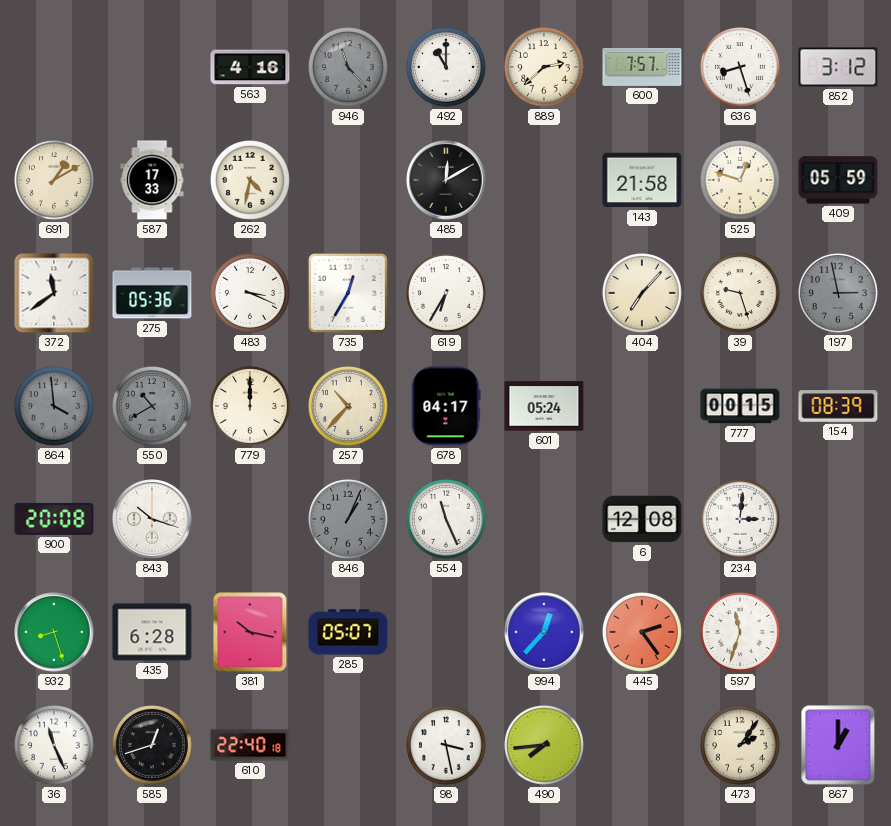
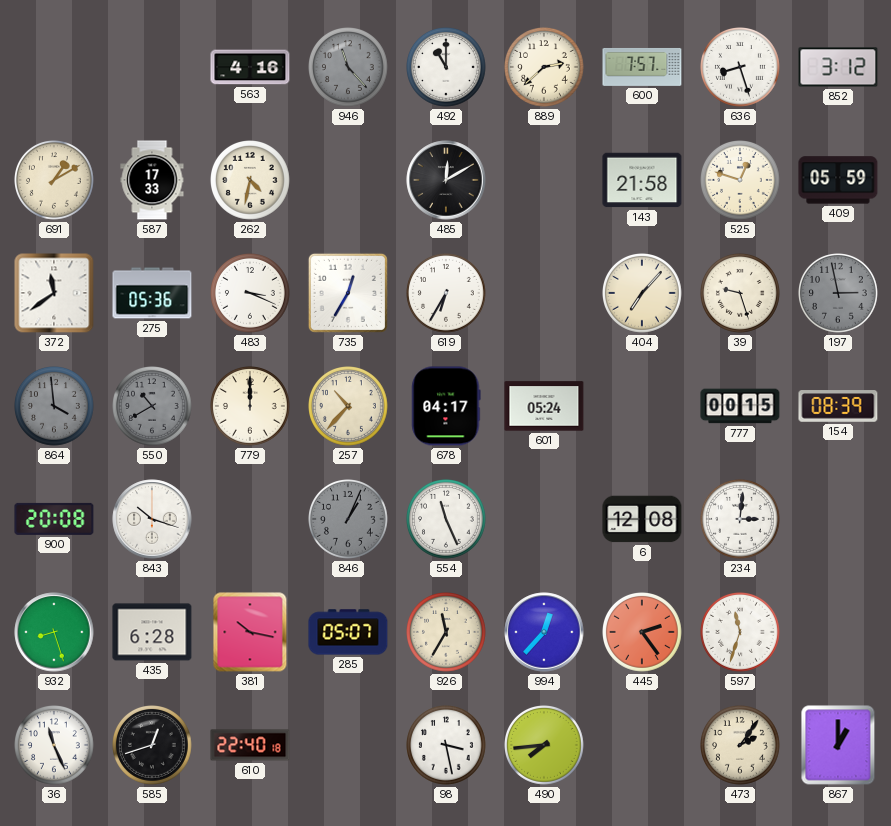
926: none -> 11:35
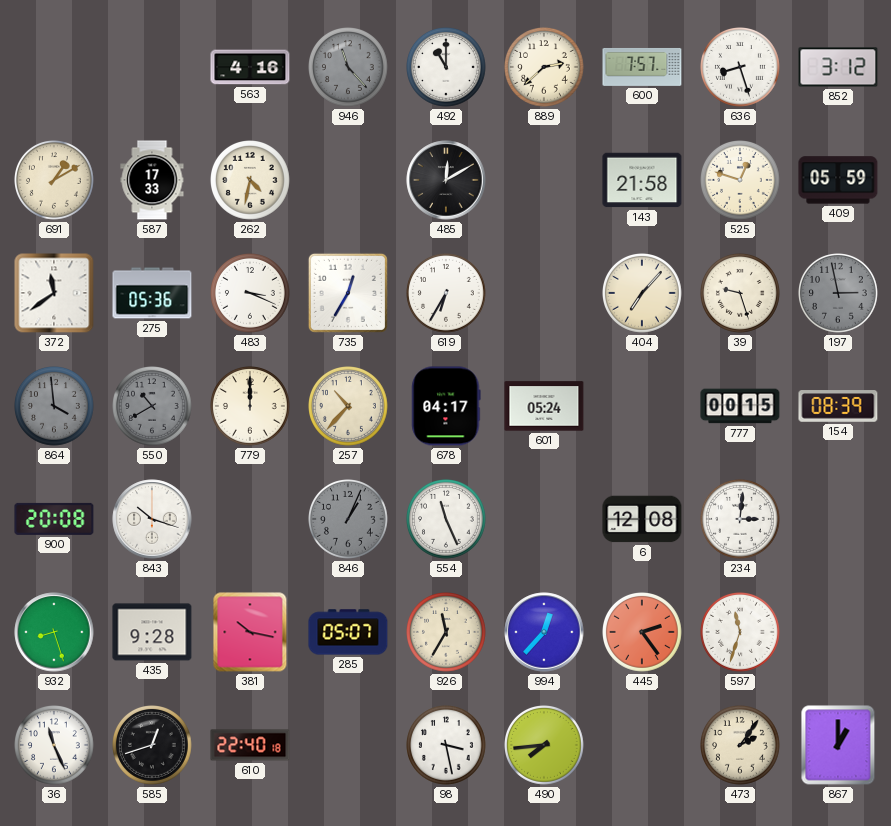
435: 6:28 -> 9:28
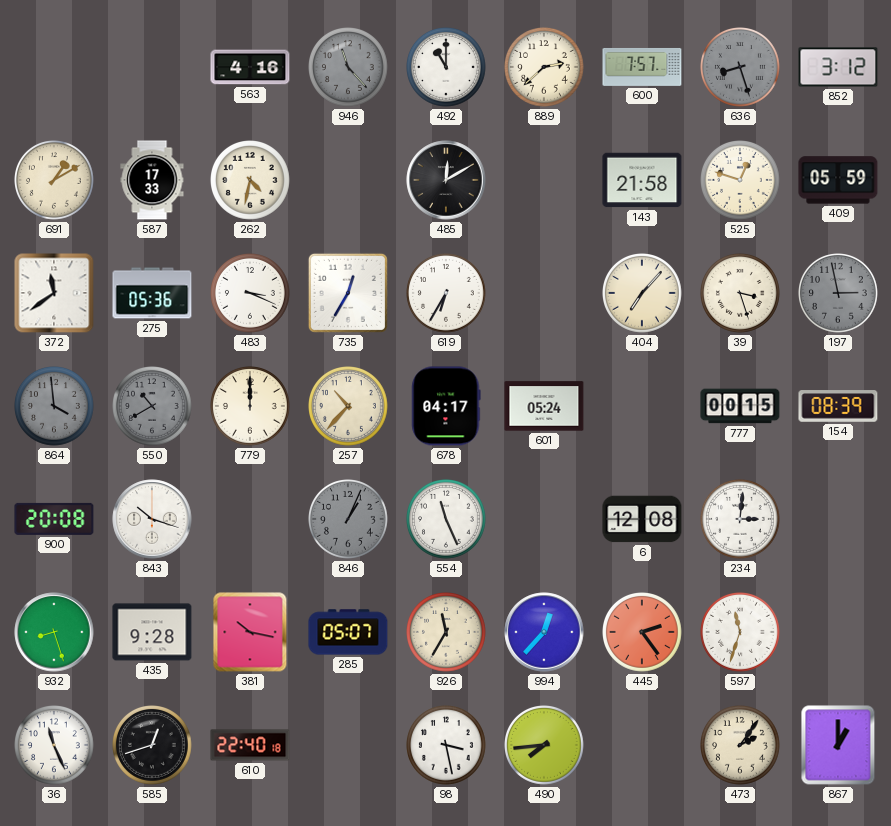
636 dial: white -> grey
39: 9:27 -> 3:27
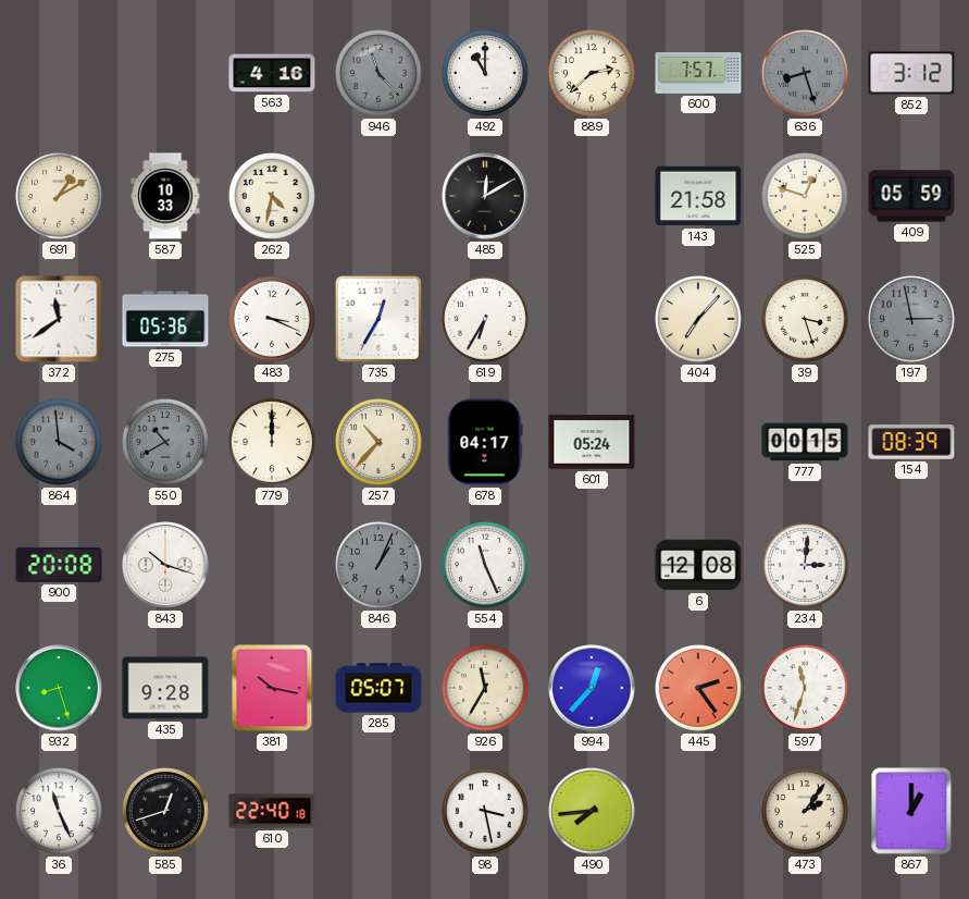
587: 17:33 -> 10:33
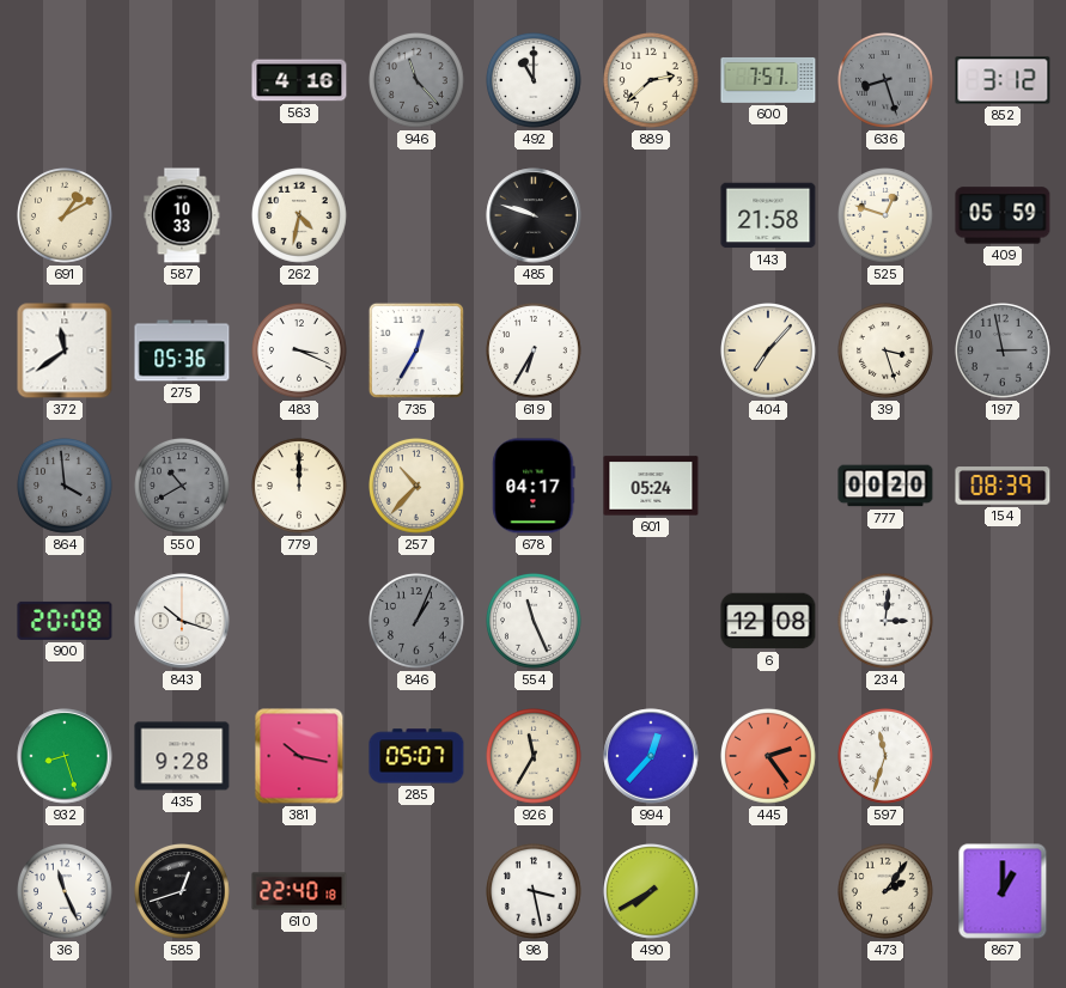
485: 12:10 -> 9:48
777: 00:15 -> 00:20
490: 7:44 -> 7:40
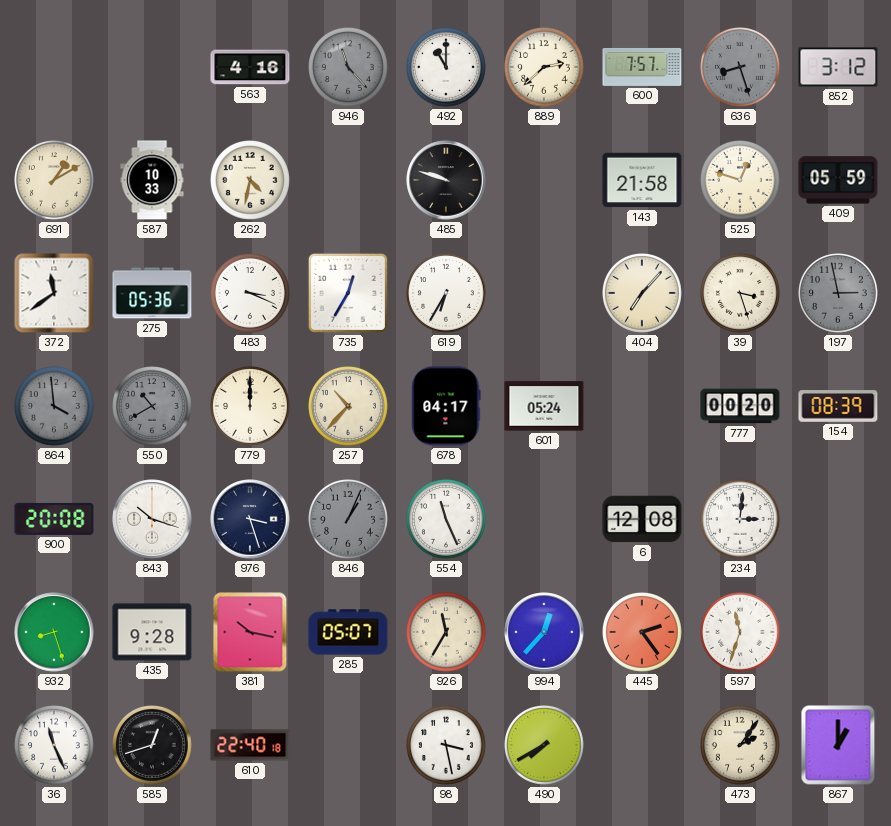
976: none -> 3:27
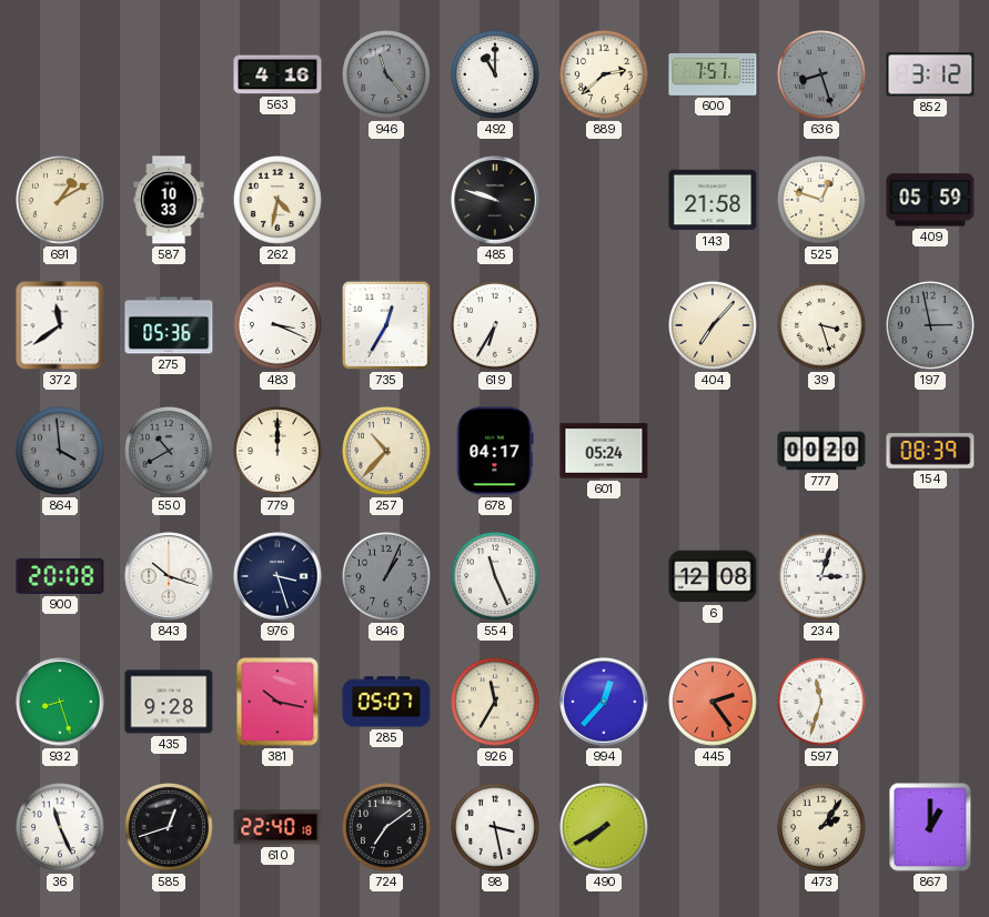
234: 3:01 -> 3:03
724: none -> 7:09
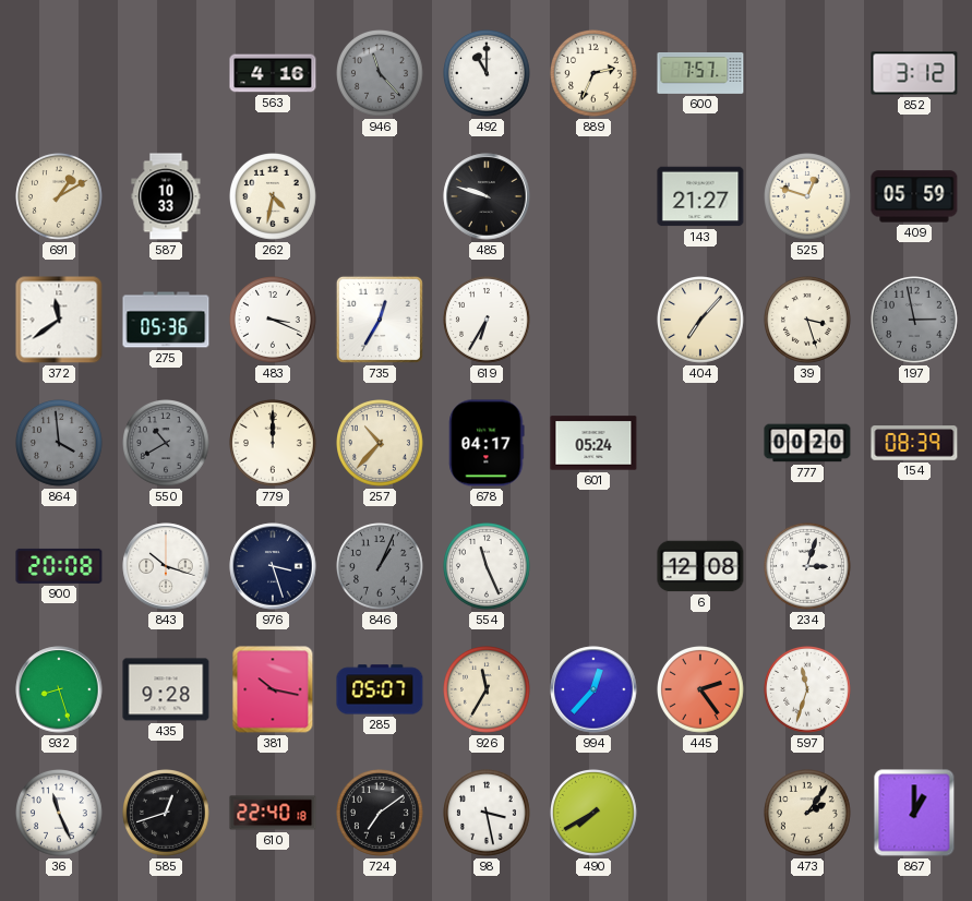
889: 2:38 -> 2:34
636: 8:27 -> none
143: 21:58 -> 21:27
